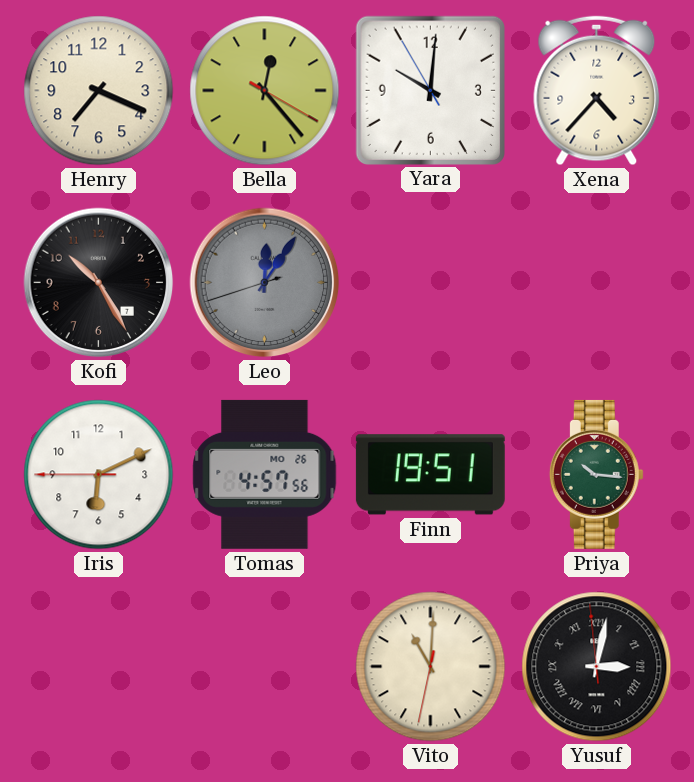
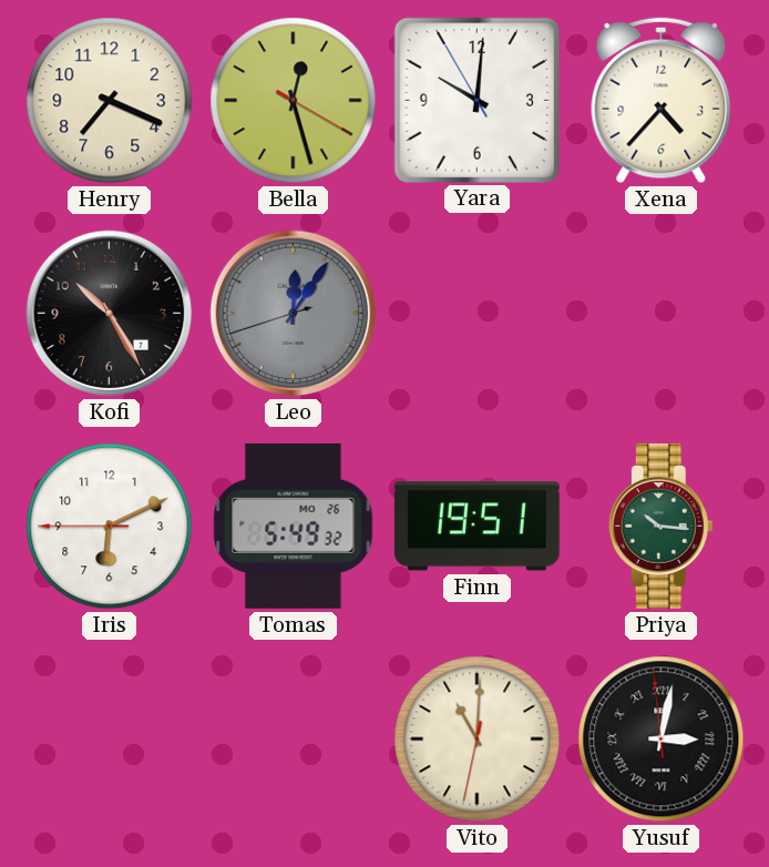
Bella: 12:23 -> 12:27
Tomas: 4:57 -> 5:49
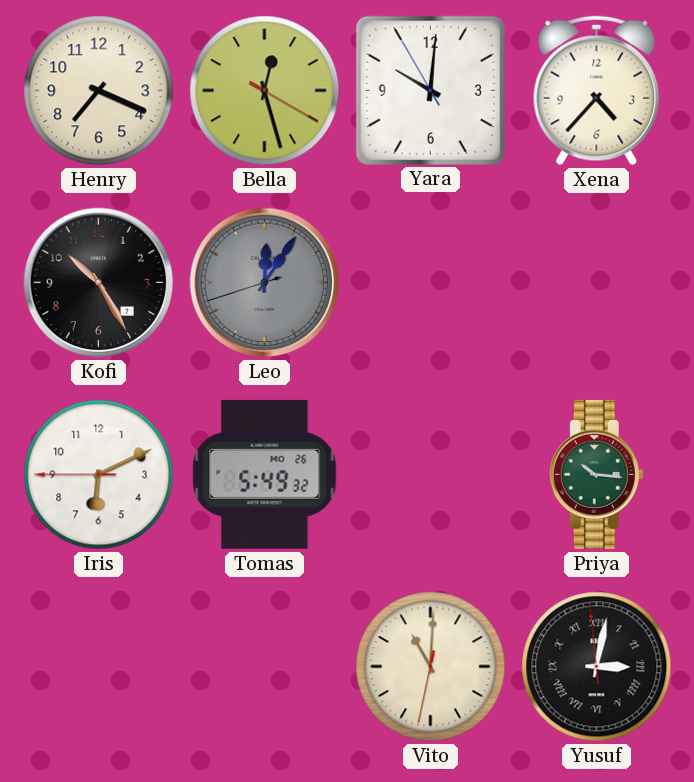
Finn: 19:51 -> none
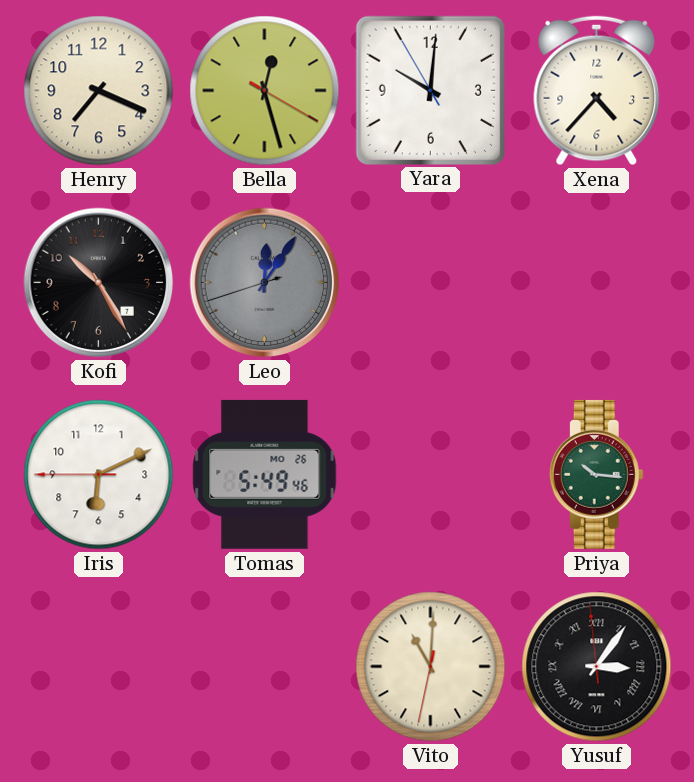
Tomas: 5:49:32 -> 5:49:46
Yusuf: 3:01 -> 3:05
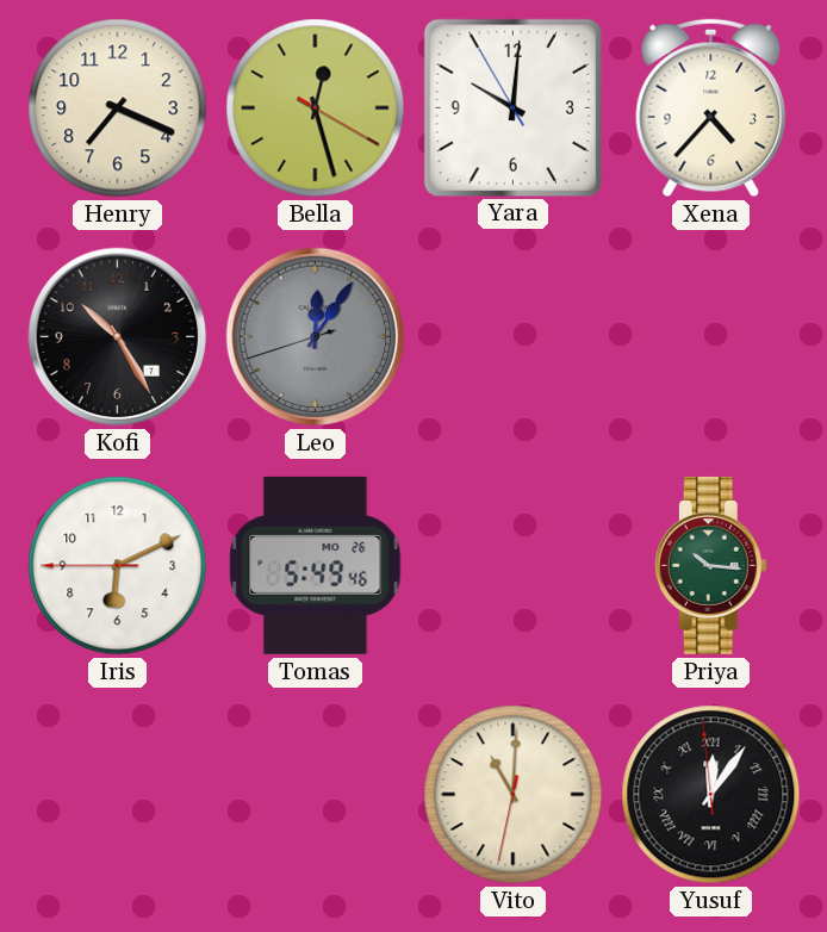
Yusuf: 3:05 -> 12:05
